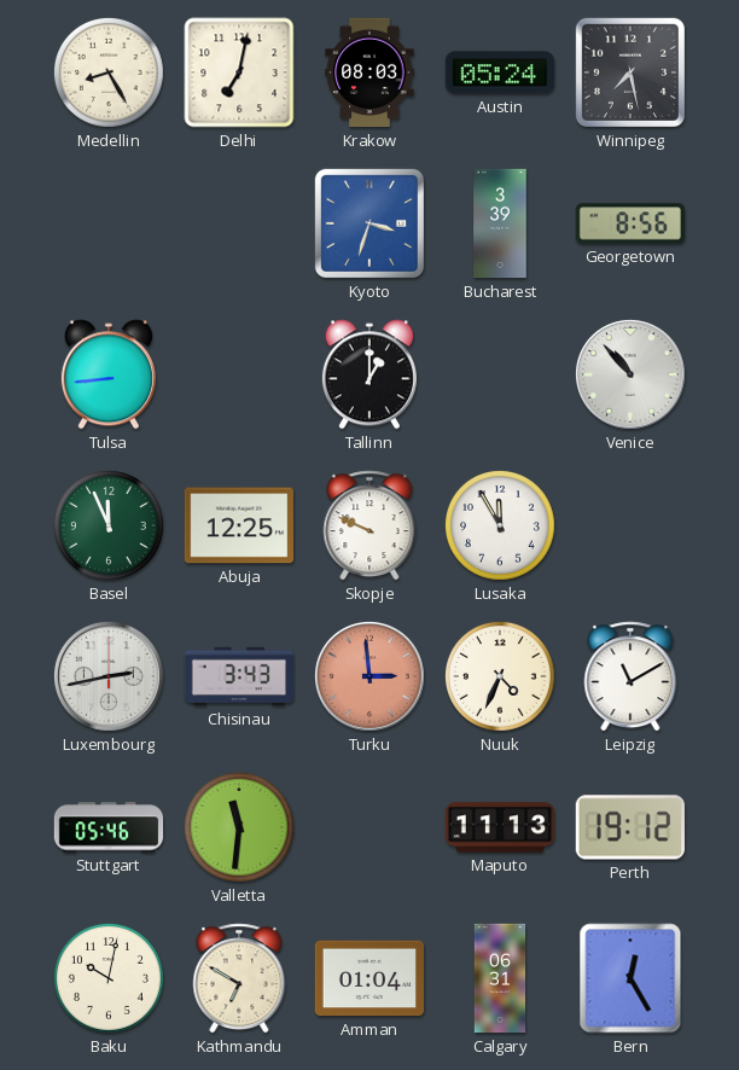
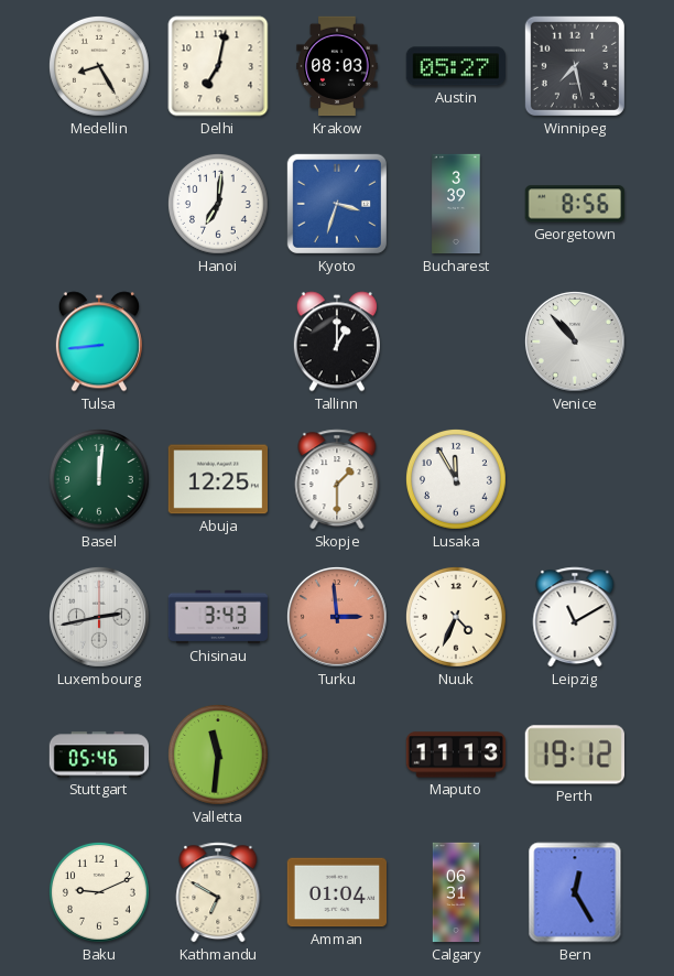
Austin: 05:24 -> 05:27
Hanoi: none -> 7:01
Basel: 11:56 -> 12:01
Skopje: 9:49 -> 1:30
Baku: 10:02 -> 9:11
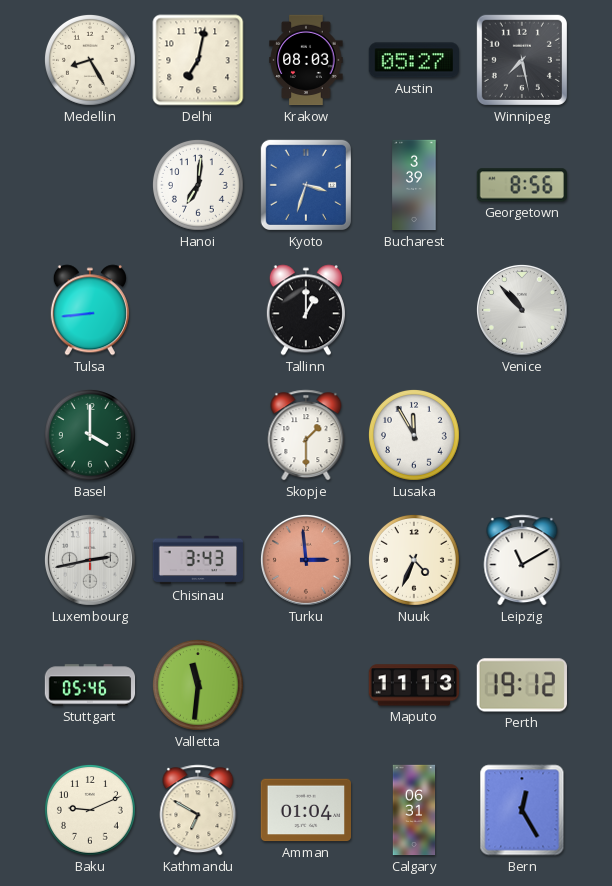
Basel: 12:01 -> 4:00
Abuja: 12:25 -> none
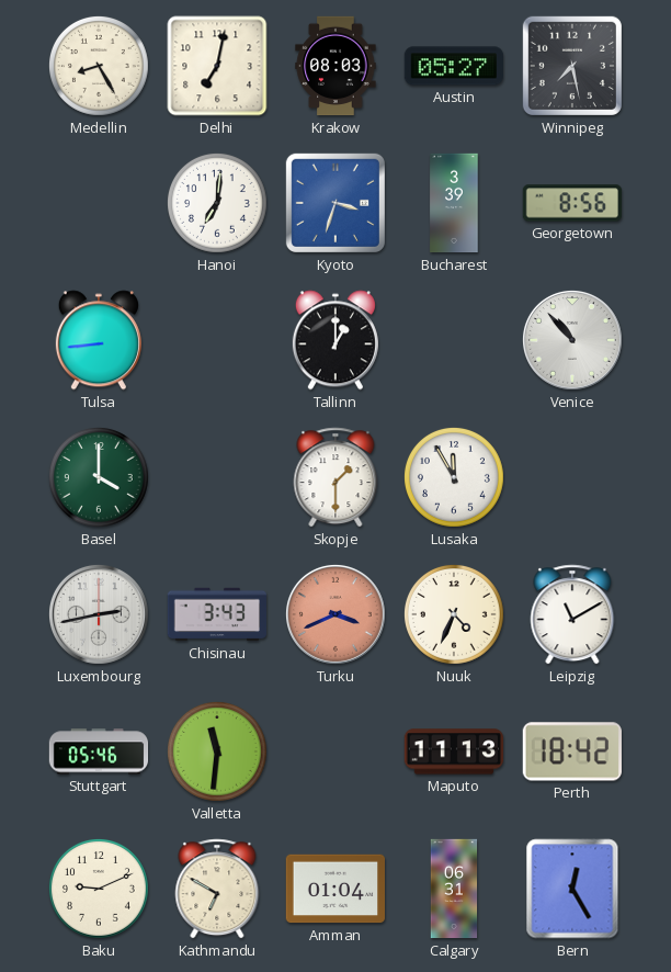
Turku: 2:59 -> 3:41
Perth: 19:12 -> 18:42
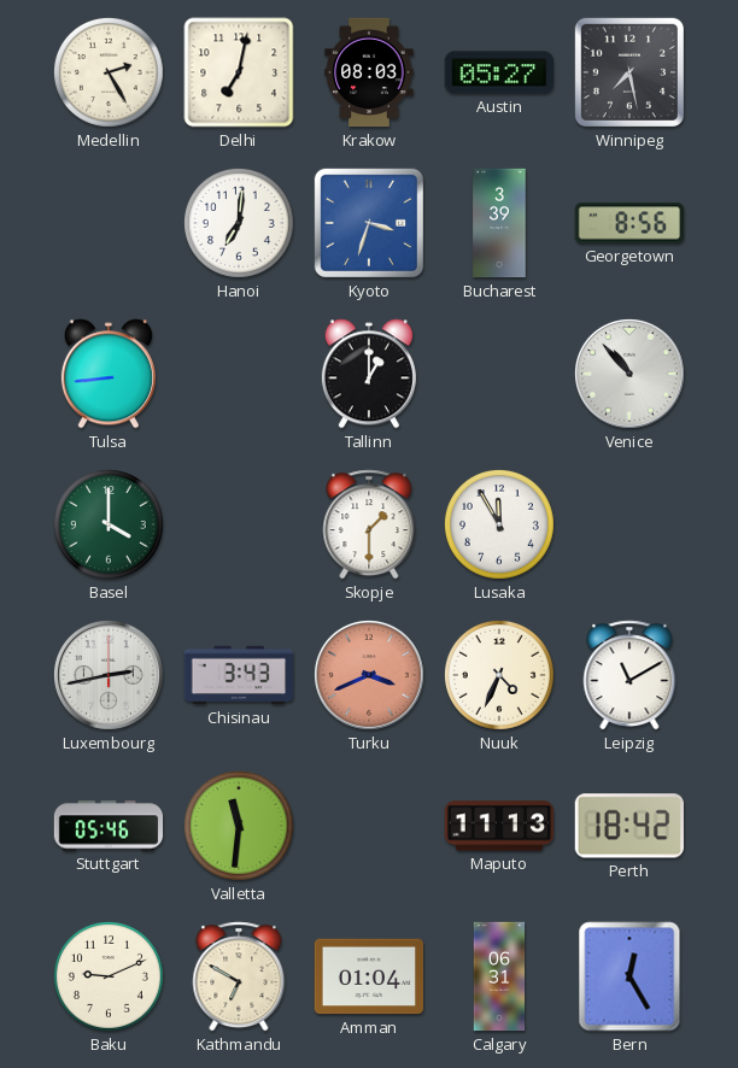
Medellin: 8:25 -> 2:25
